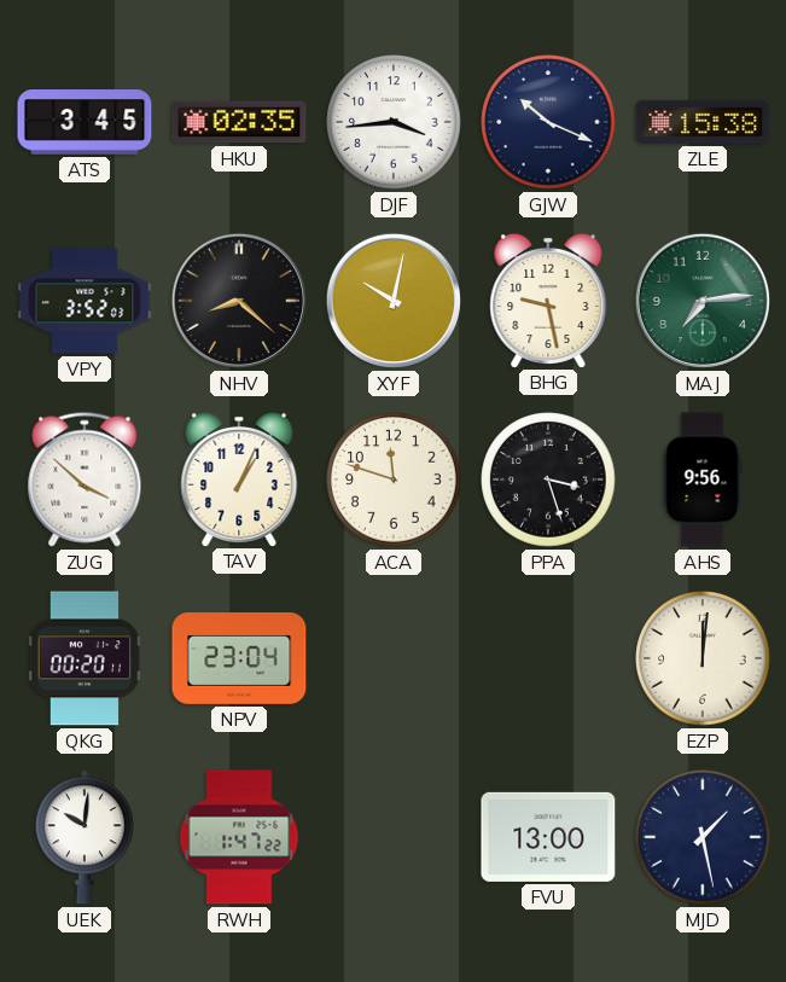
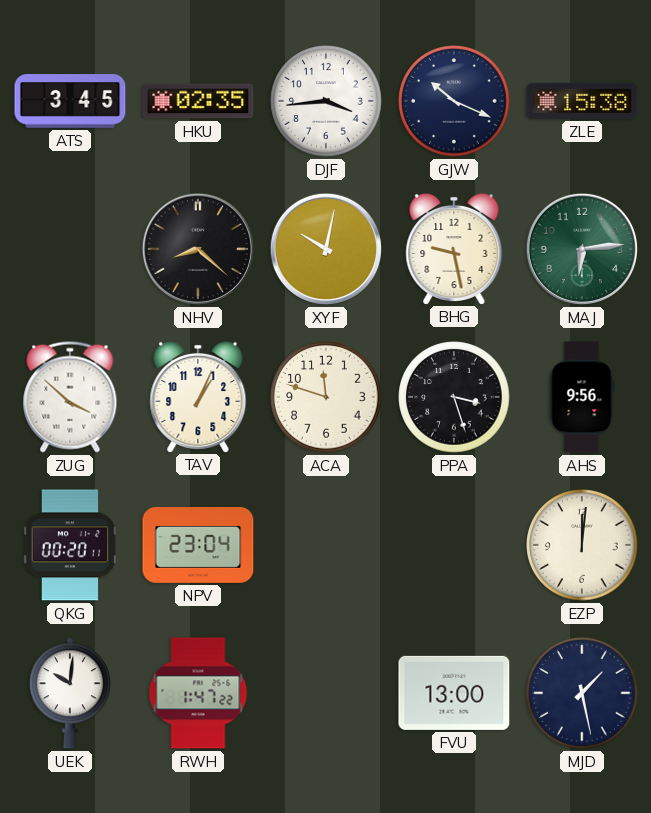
VPY: 3:52 -> none
MAJ: 7:14 -> 6:14
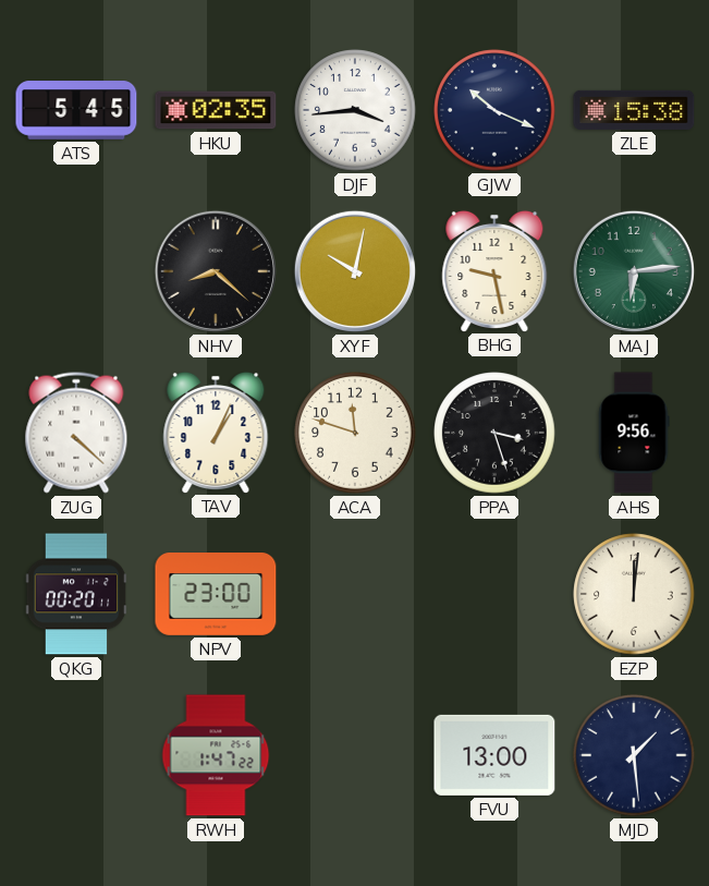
ATS: 3:45 -> 5:45
ZUG: 3:52 -> 4:22
NPV: 23:04 -> 23:00
UEK: 10:01 -> none
MJD: 1:28 -> 1:29
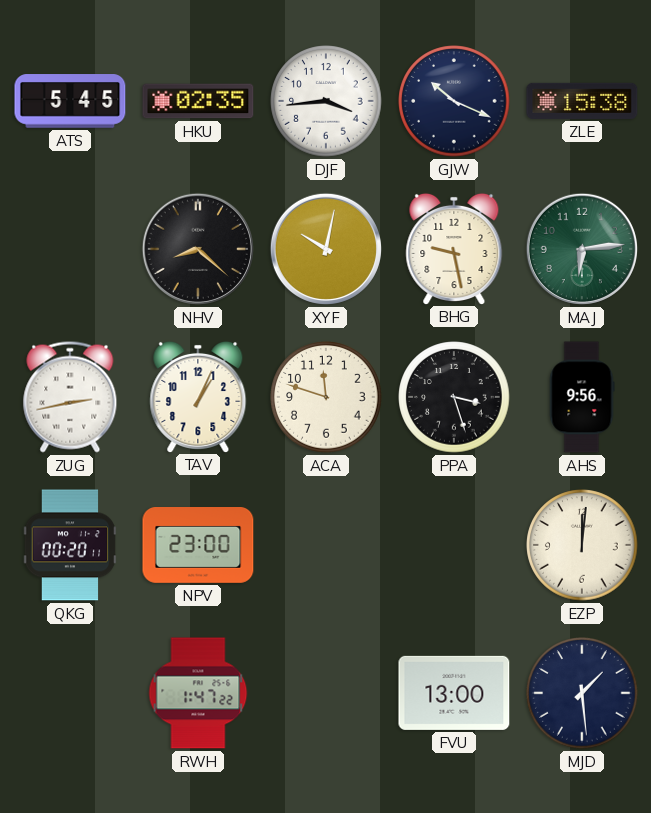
ZUG: 4:22 -> 2:43
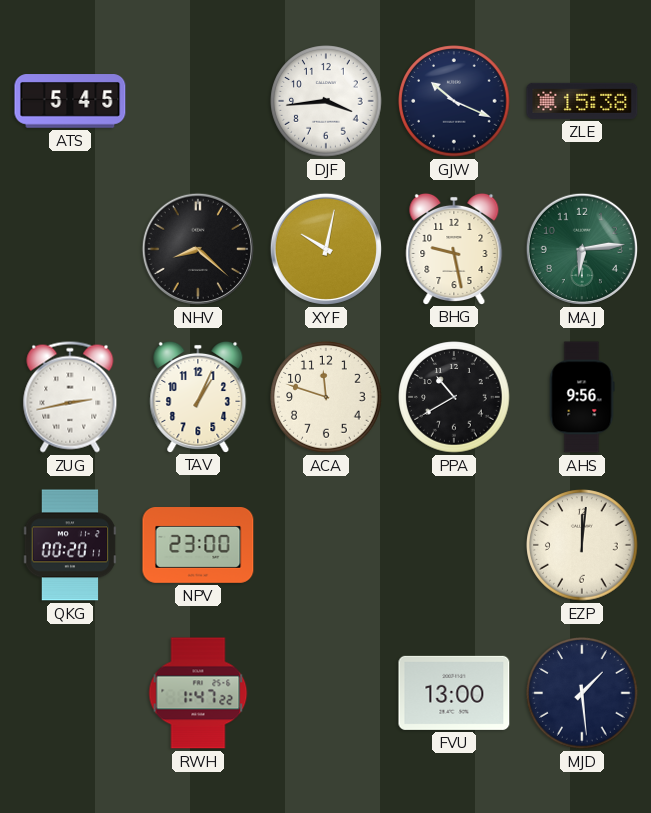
HKU: 02:35 -> none
PPA: 3:27 -> 10:40
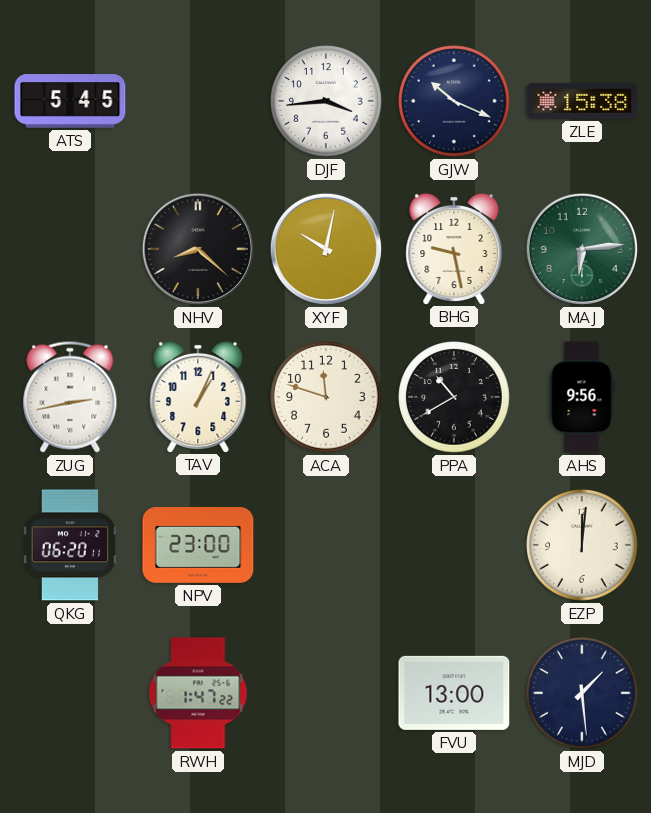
QKG: 00:20 -> 06:20
